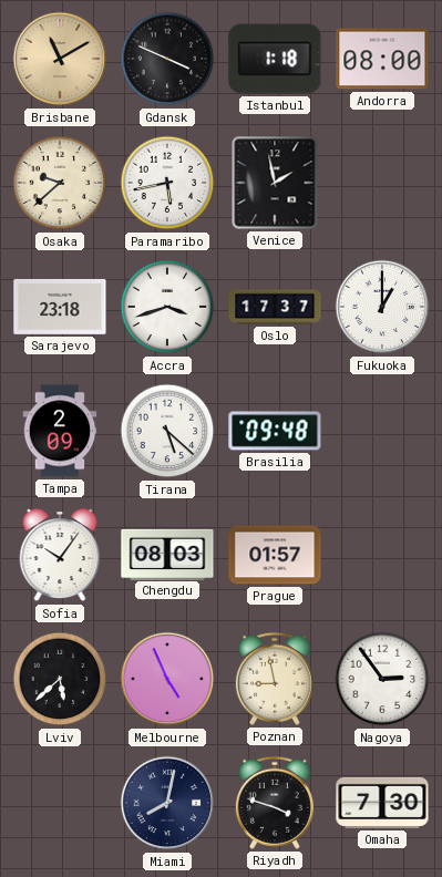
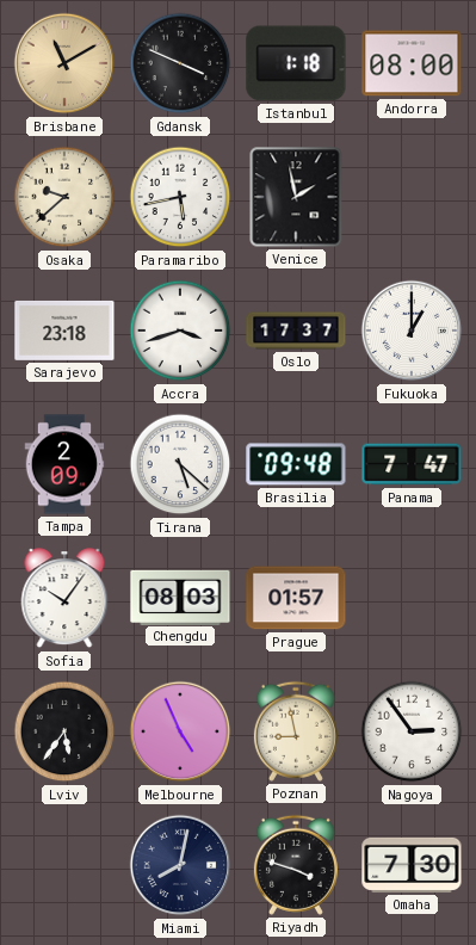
Panama: none -> 7:47
Lviv: 5:38 -> 5:36
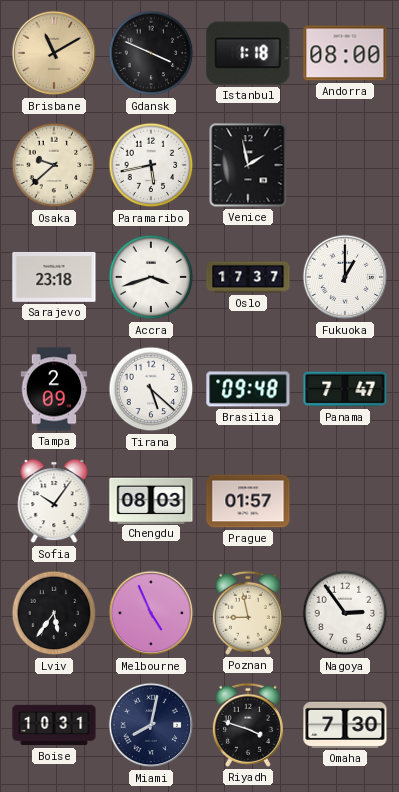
Boise: none -> 10:31
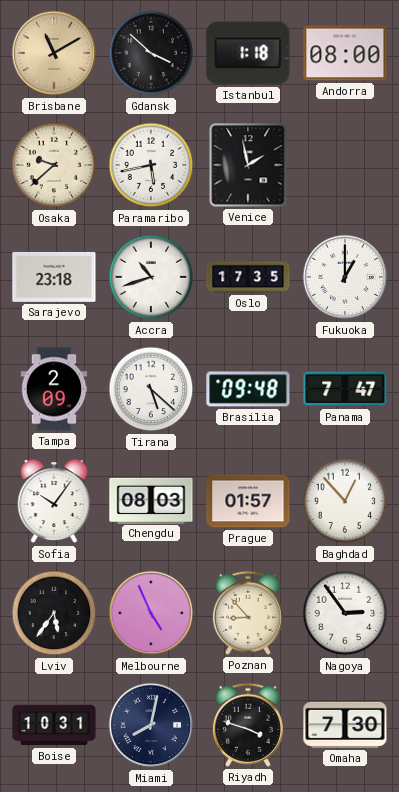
Gdansk: 3:49 -> 3:52
Accra: 3:42 -> 10:42
Oslo: 17:37 -> 17:35
Baghdad: none -> 12:53
Poznan: 8:58 -> 8:53
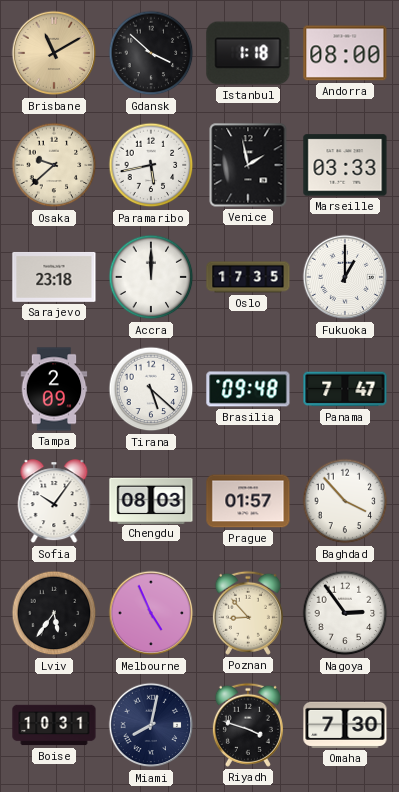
Marseille: none -> 03:33
Accra: 10:42 -> 12:00
Baghdad: 12:53 -> 3:53
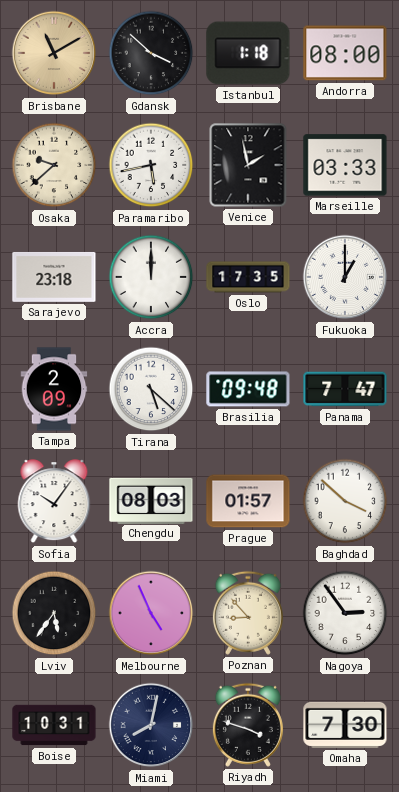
Baghdad: 3:53 -> 3:52
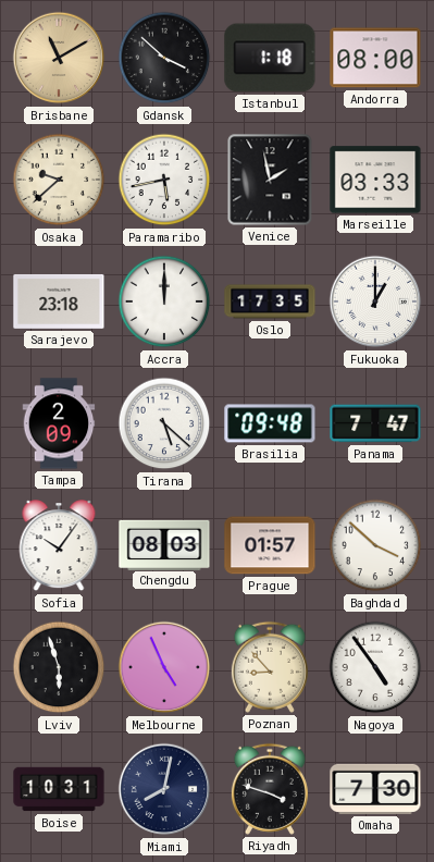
Lviv: 5:36 -> 5:57
Nagoya: 2:54 -> 4:54
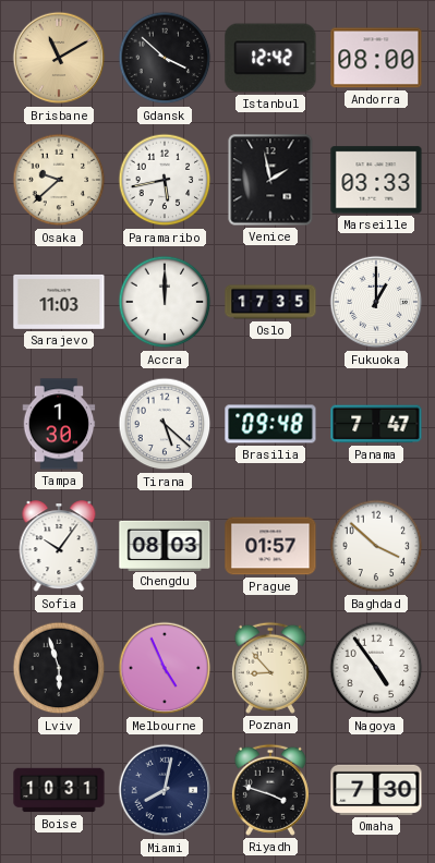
Istanbul: 1:18 -> 12:42
Sarajevo: 23:18 -> 11:03
Tampa: 2:09 -> 1:30
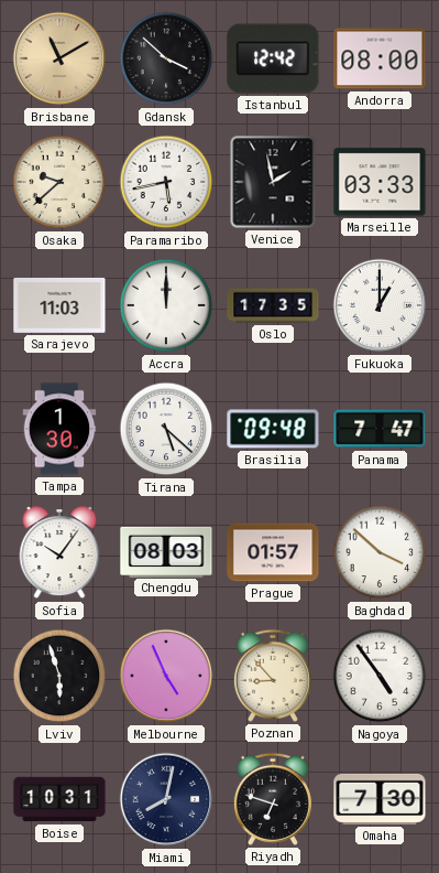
Riyadh: 3:48 -> 6:48
